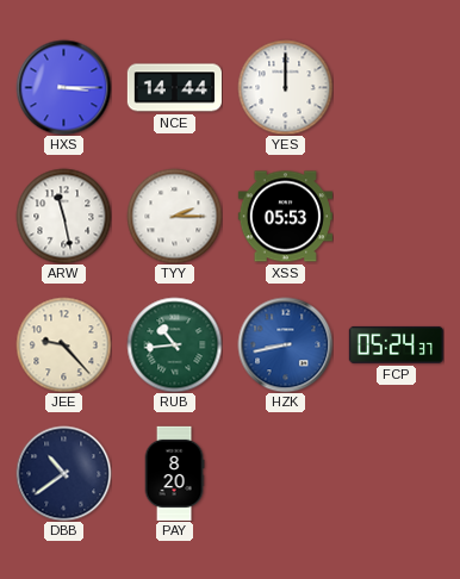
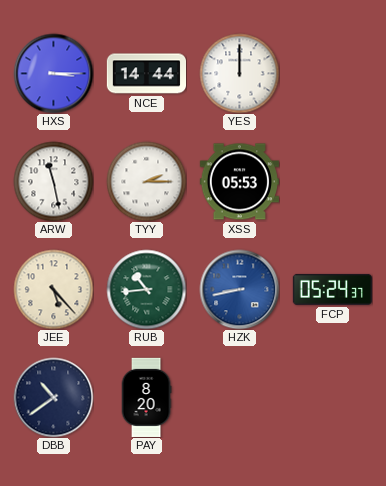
JEE: 9:23 -> 5:23
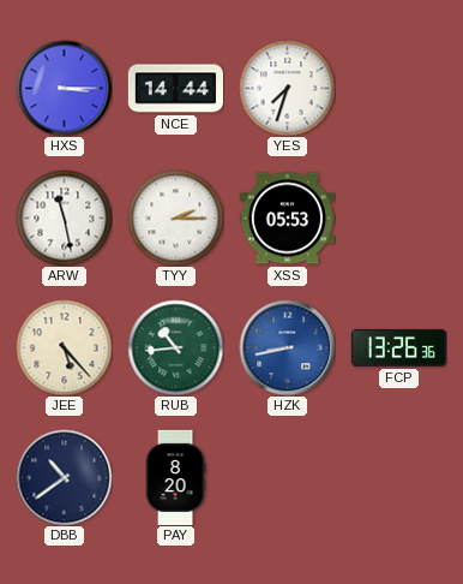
YES: 12:00 -> 7:33
FCP: 05:24 -> 13:26
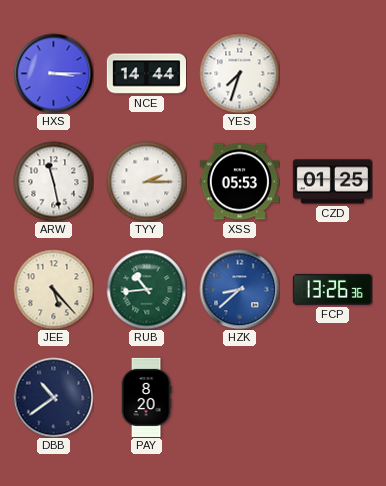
CZD: none -> 01:25
HZK: 8:43 -> 8:38
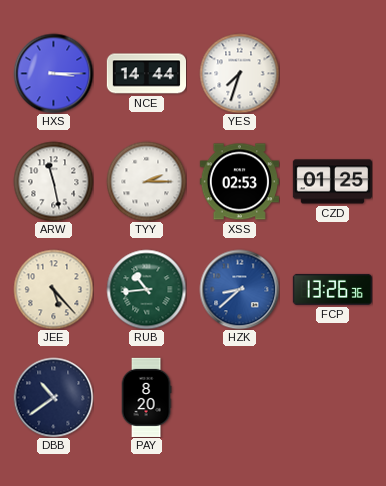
XSS: 05:53 -> 02:53
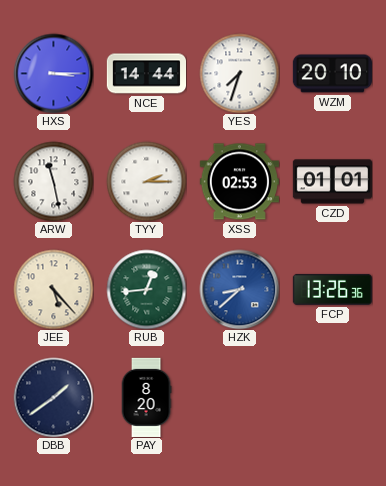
WZM: none -> 20:10
CZD: 01:25 -> 01:01
RUB: 10:44 -> 12:44
DBB: 10:39 -> 1:39
